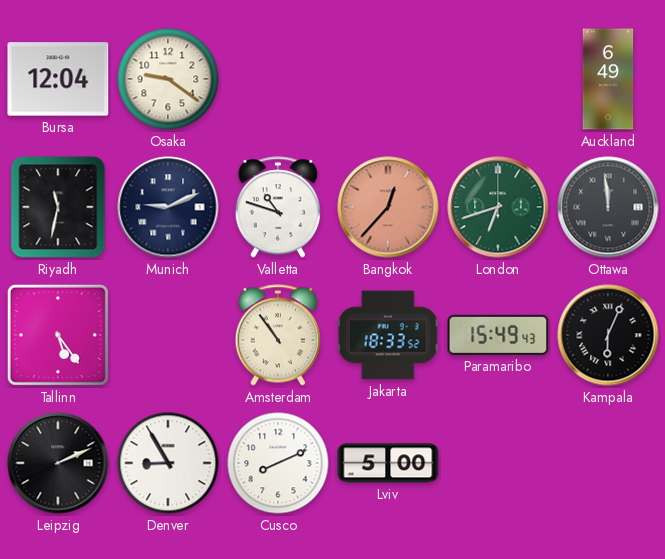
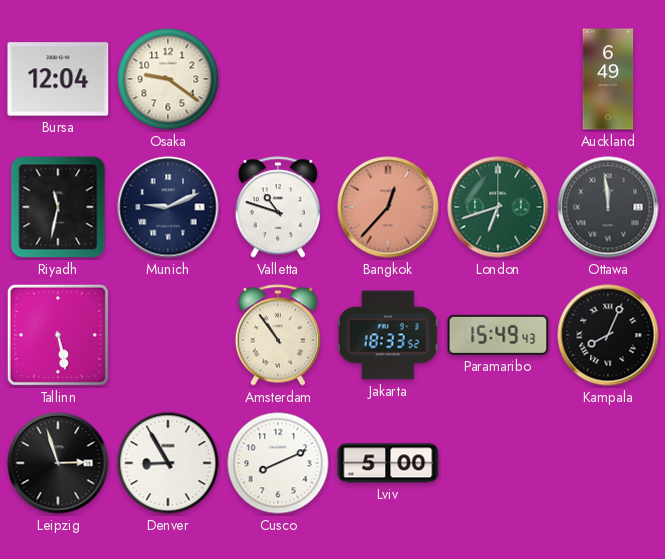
Tallinn: 5:24 -> 5:28
Kampala: 6:04 -> 8:04
Leipzig: 2:11 -> 2:57
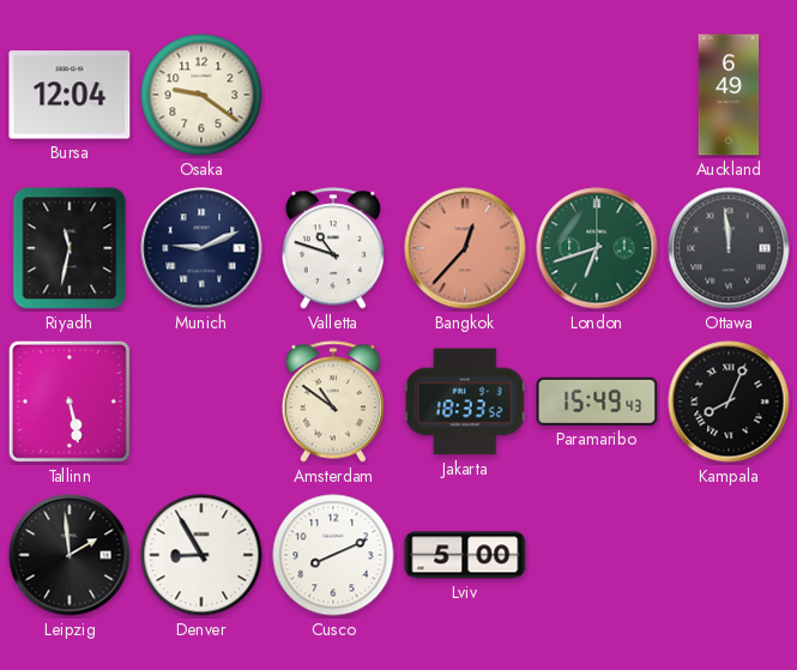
Amsterdam: 10:54 -> 10:51
Leipzig: 2:57 -> 1:59
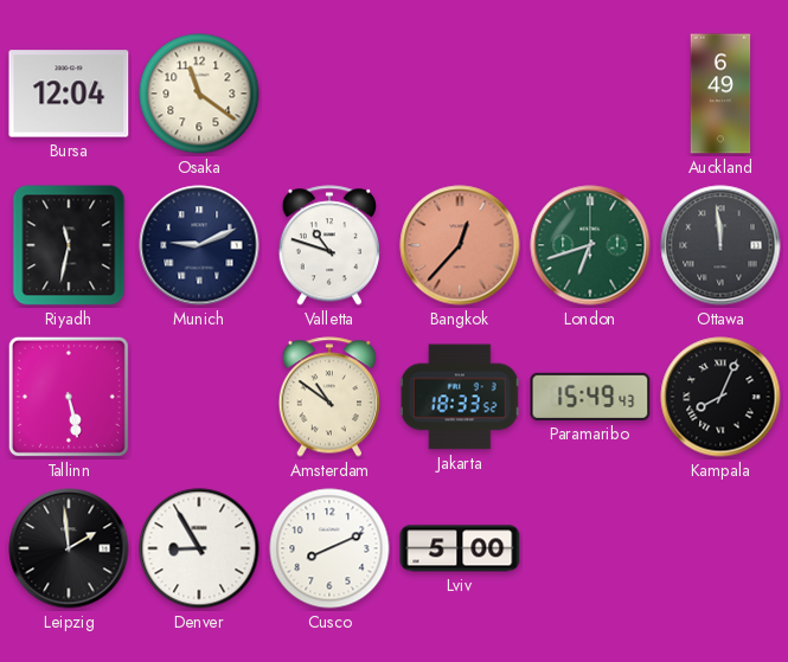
Osaka: 9:21 -> 11:21
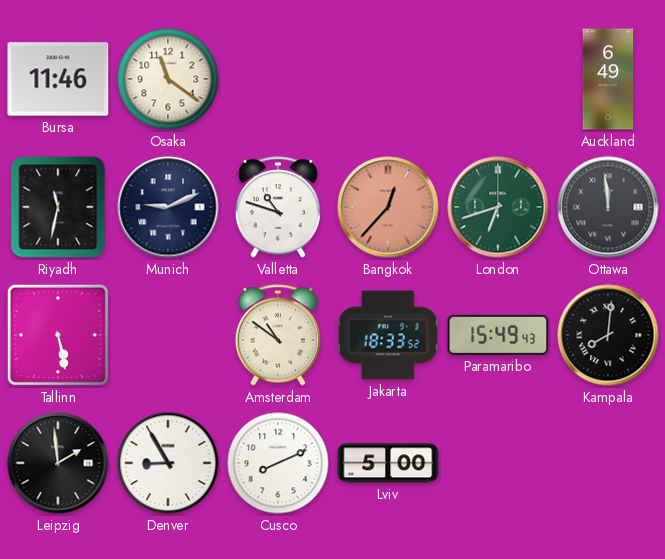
Bursa: 12:04 -> 11:46
Kampala: 8:04 -> 8:01
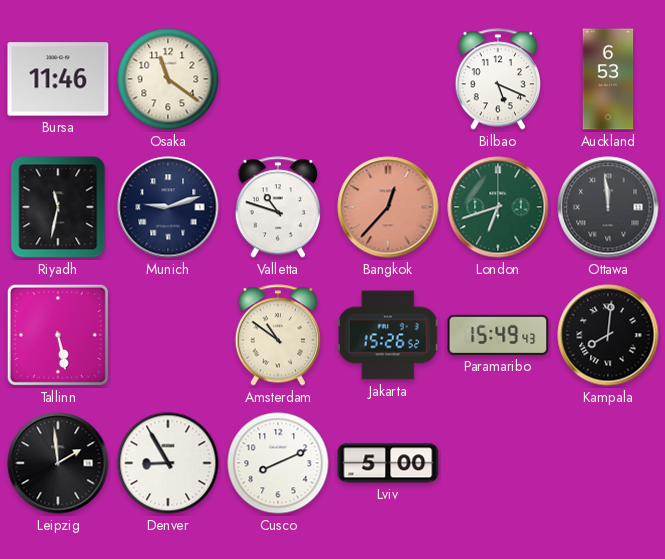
Bilbao: none -> 5:19
Auckland: 6:49 -> 6:53
Munich: 9:11 -> 9:12
Jakarta: 18:33 -> 15:26
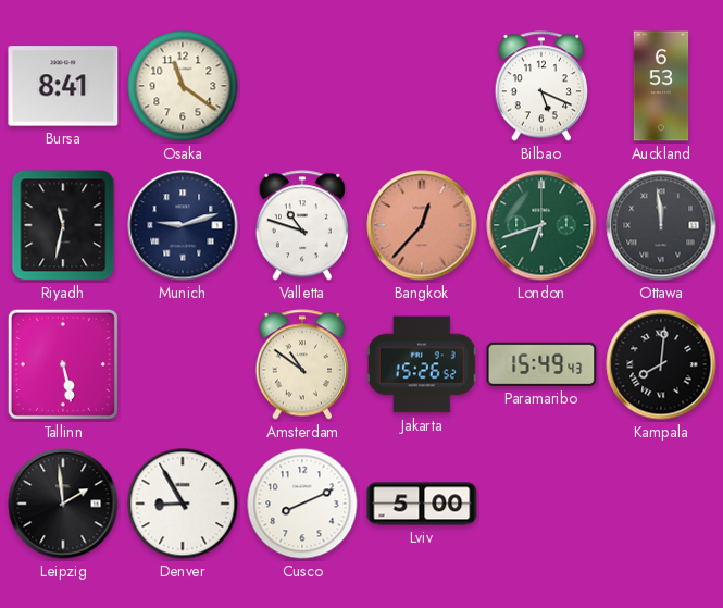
Bursa: 11:46 -> 8:41
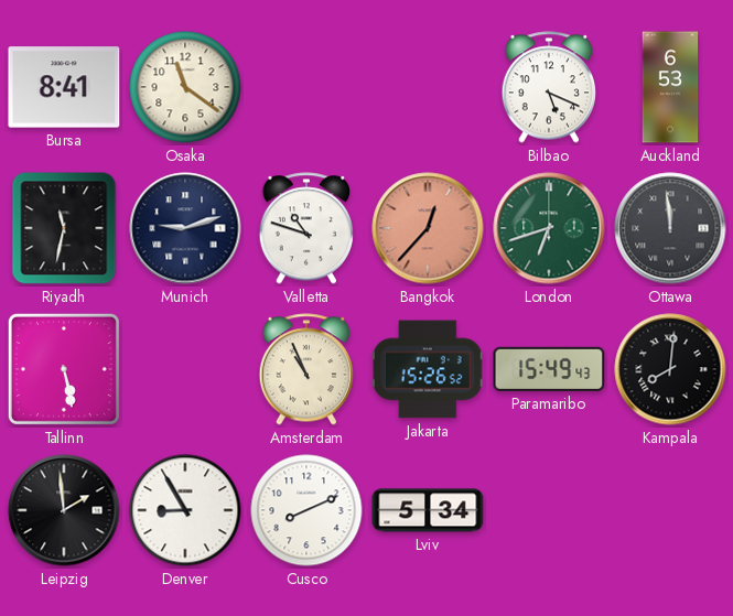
Amsterdam: 10:51 -> 10:56
Lviv: 5:00 -> 5:34
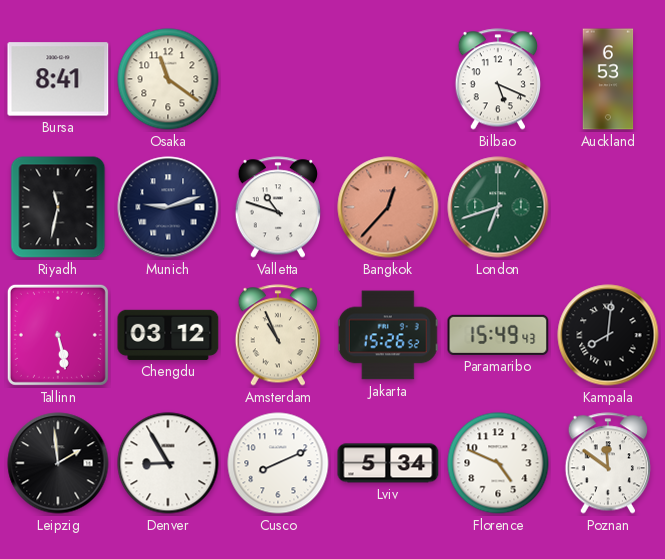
Ottawa: 11:59 -> none
Chengdu: none -> 03:12
Florence: none -> 4:49
Poznan: none -> 11:51
